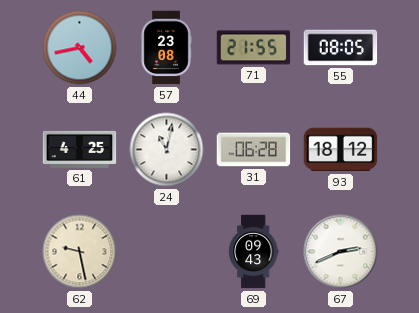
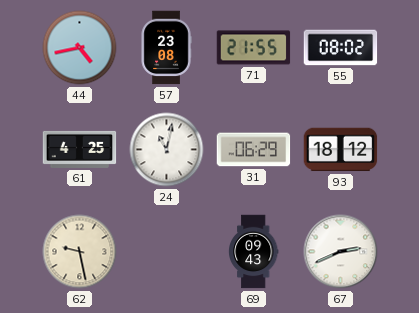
55: 08:05 -> 08:02
31: 06:28 -> 06:29
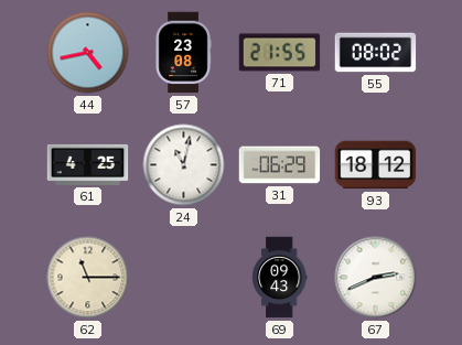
62: 9:28 -> 11:15
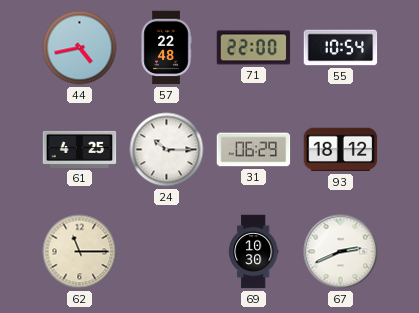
57: 23:08 -> 22:48
71: 21:55 -> 22:00
55: 08:02 -> 10:54
24: 11:02 -> 10:15
69: 09:43 -> 10:30
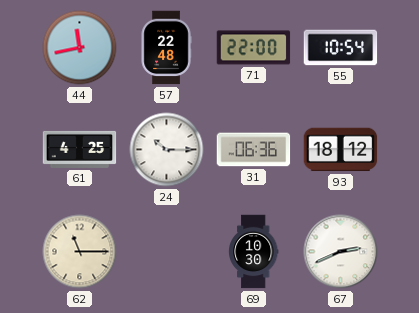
44: 4:43 -> 11:43
31: 06:29 -> 06:36
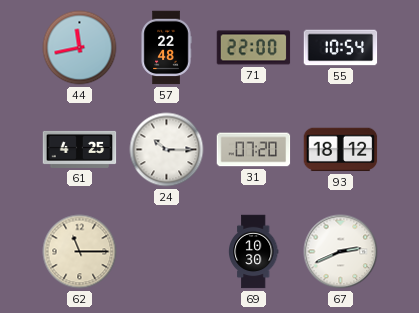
31: 06:36 -> 07:20
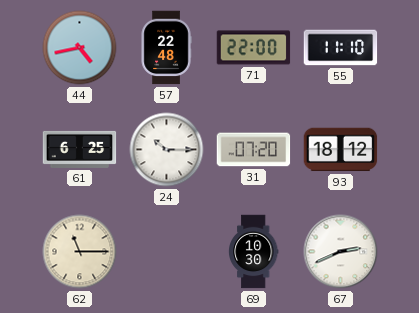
44: 11:43 -> 4:43
55: 10:54 -> 11:10
61: 4:25 -> 6:25
